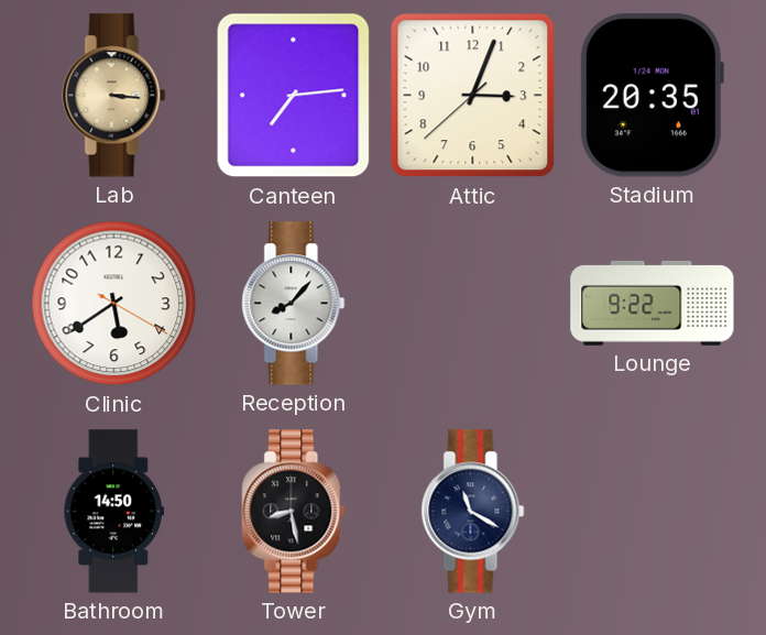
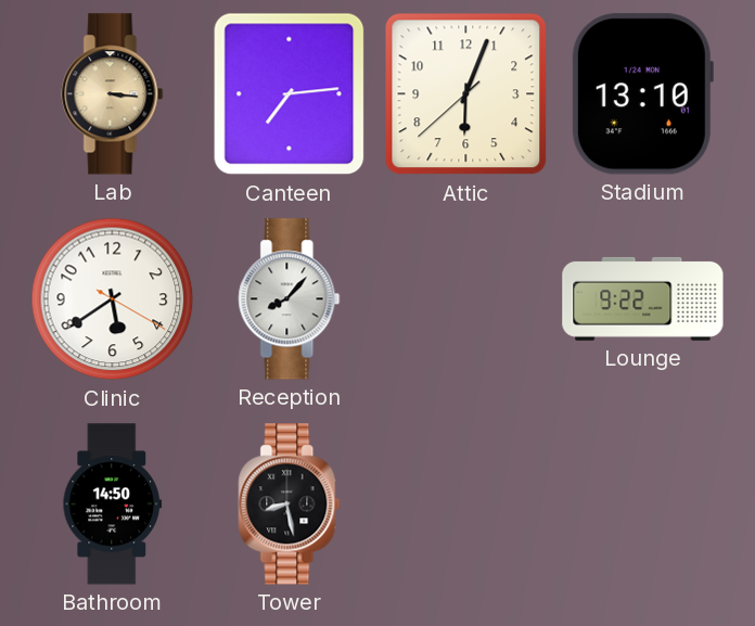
Attic: 3:03 -> 6:03
Stadium: 20:35 -> 13:10
Gym: 11:20 -> none
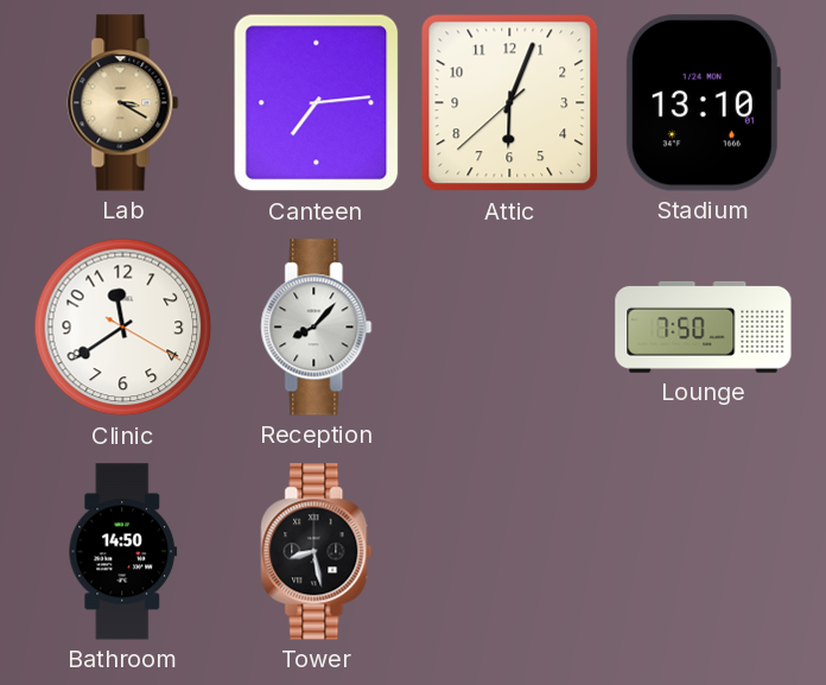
Lab: 3:16 -> 3:20
Clinic: 5:39 -> 11:39
Lounge: 9:22 -> 7:50
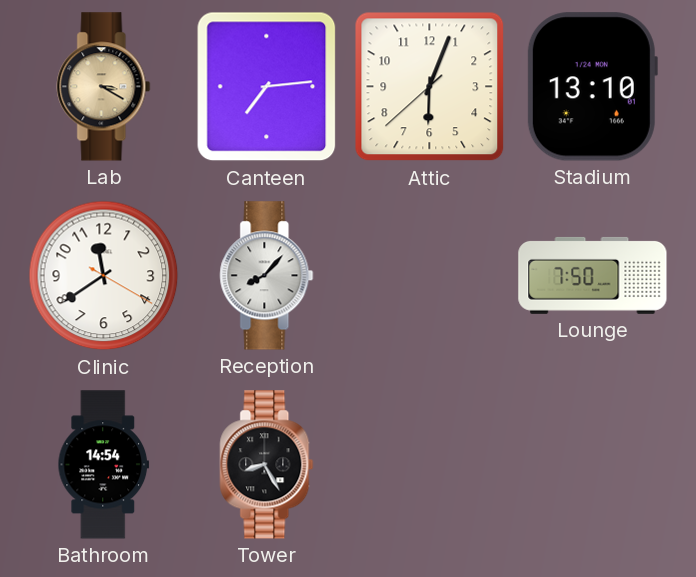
Bathroom: 14:50 -> 14:54
Tower: 8:28 -> 8:25
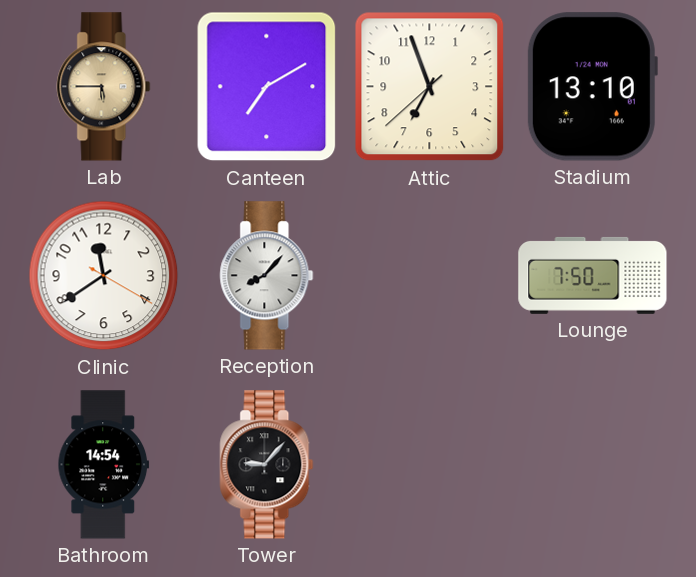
Lab: 3:20 -> 5:45
Canteen: 7:14 -> 7:10
Attic: 6:03 -> 6:56
Tower: 8:25 -> 9:07
